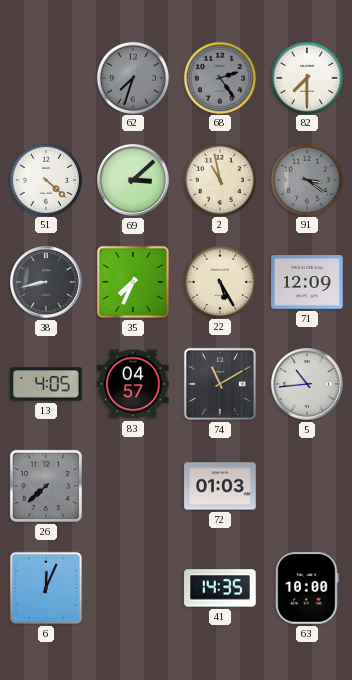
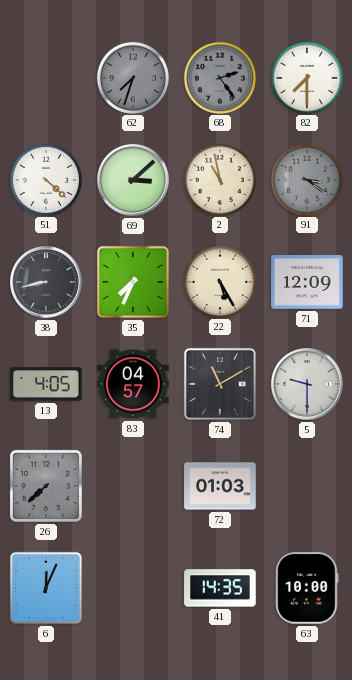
5: 10:44 -> 9:30
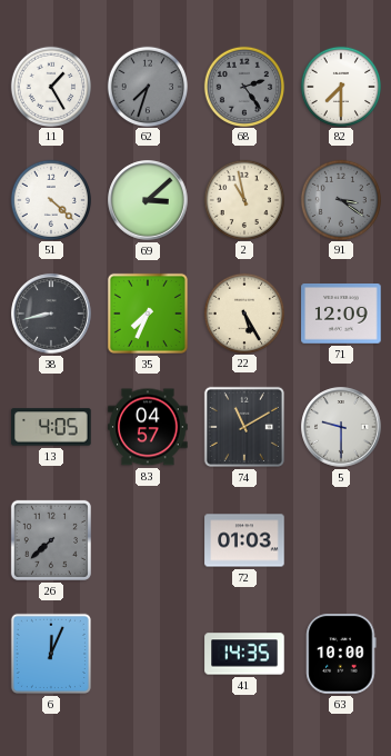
11: none -> 1:25
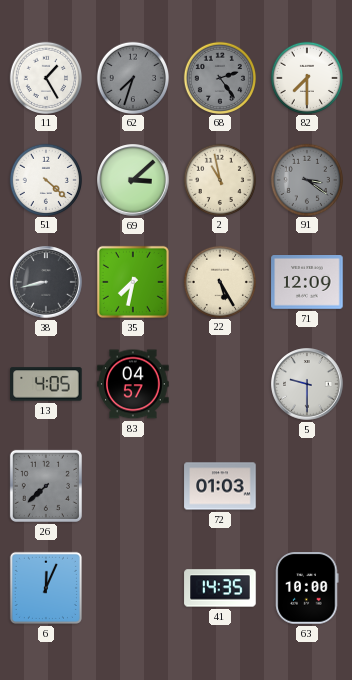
35: 7:34 -> 7:32
74: 11:10 -> none
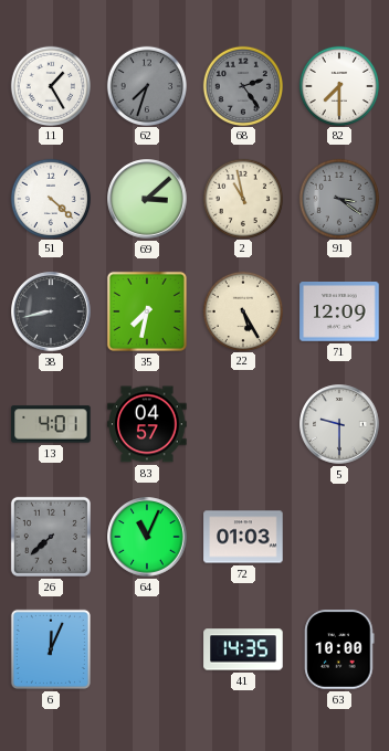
13: 4:05 -> 4:01
64: none -> 11:04
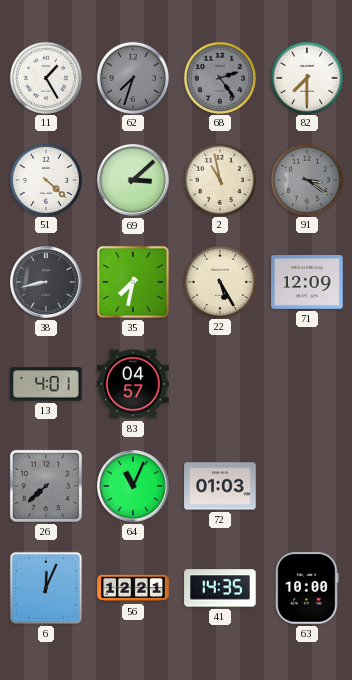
5: 9:30 -> none
56: none -> 12:21
